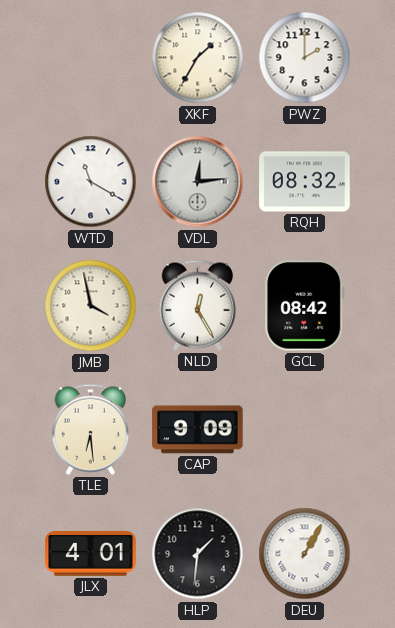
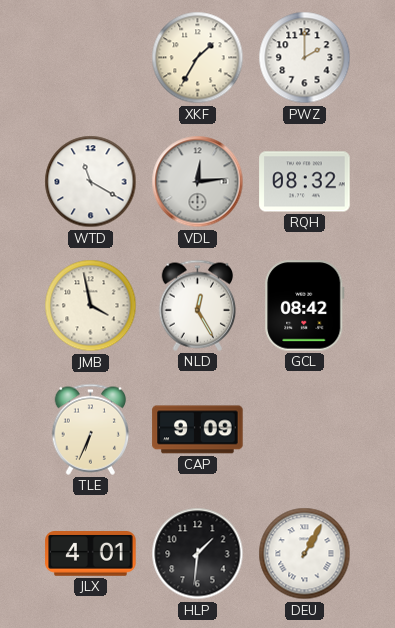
TLE: 6:29 -> 6:34
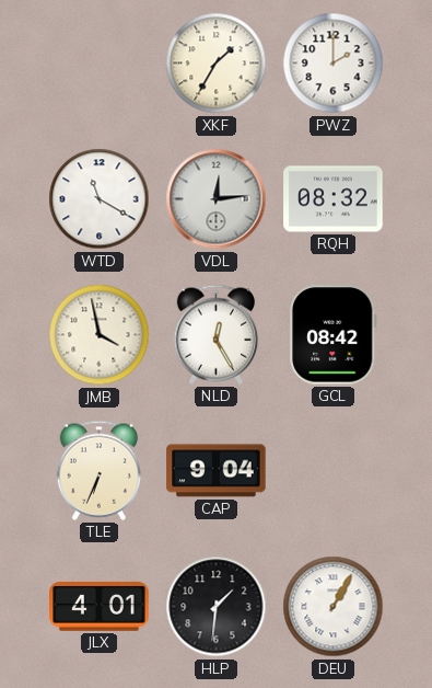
CAP: 9:09 -> 9:04
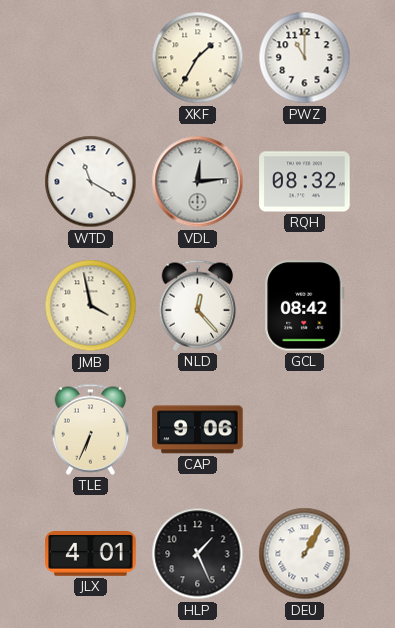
PWZ: 2:00 -> 11:00
NLD: 12:25 -> 12:23
CAP: 9:04 -> 9:06
HLP: 1:31 -> 1:26
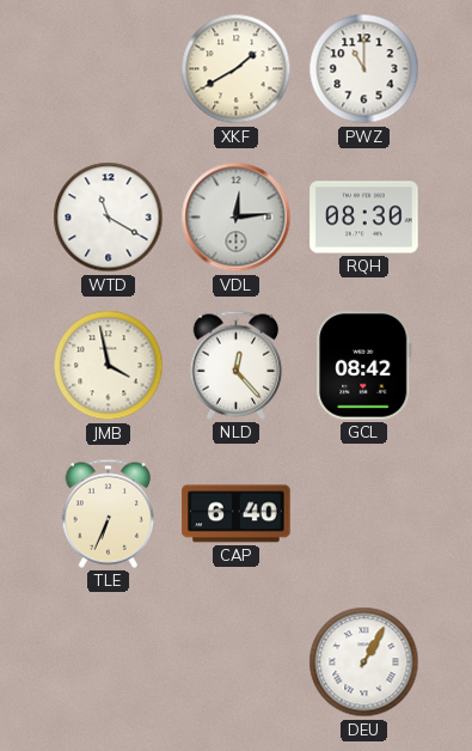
XKF: 1:35 -> 1:40
RQH: 08:32 -> 08:30
CAP: 9:06 -> 6:40
JLX: 4:01 -> none
HLP: 1:26 -> none
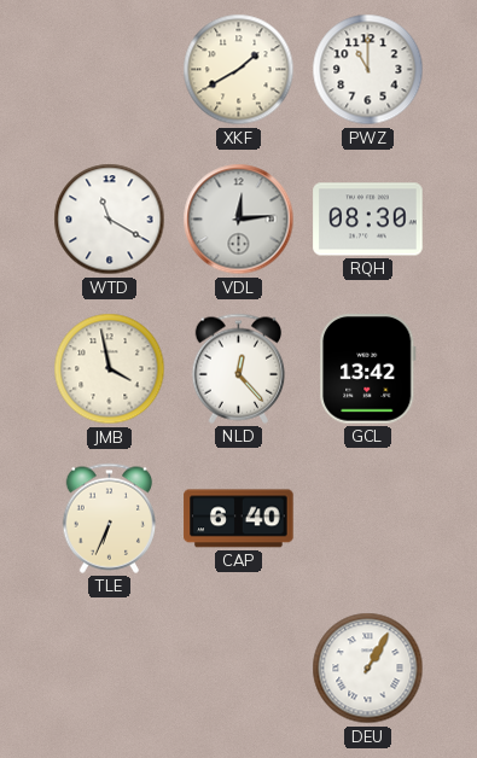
GCL: 08:42 -> 13:42
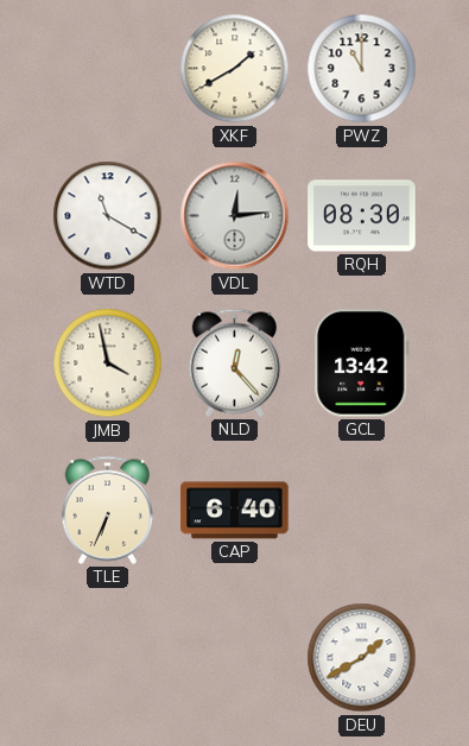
DEU: 1:05 -> 1:40
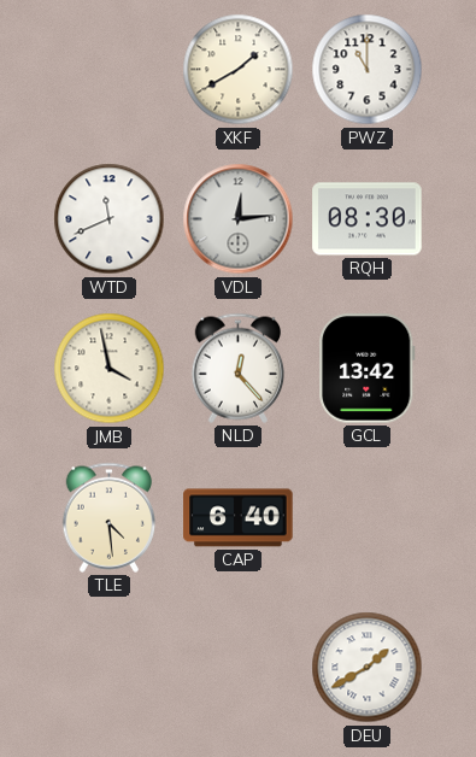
WTD: 11:20 -> 11:41
TLE: 6:34 -> 4:29
